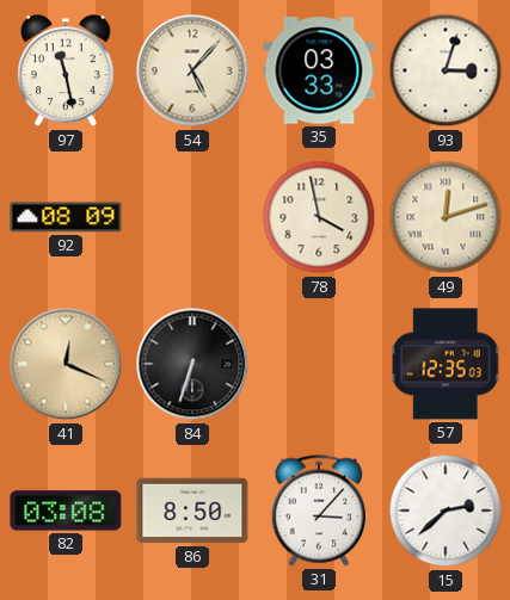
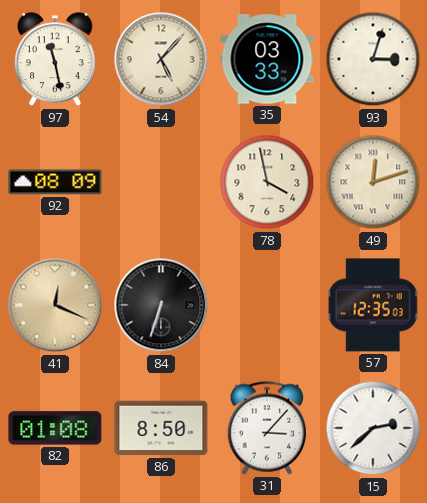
82: 03:08 -> 01:08
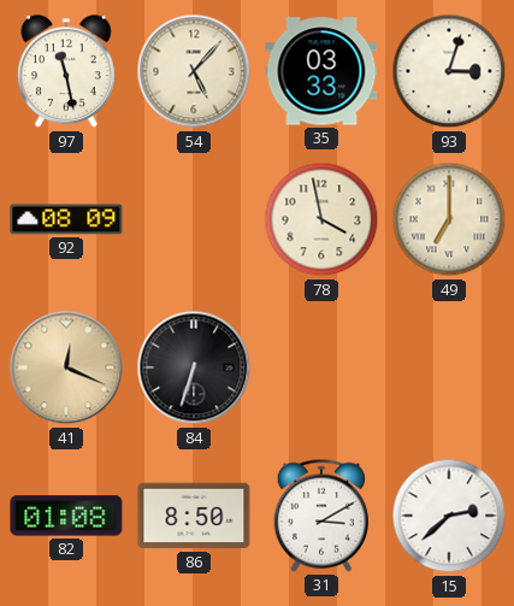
49: 12:12 -> 7:00
57: 12:35 -> none
31: 3:07 -> 3:10
